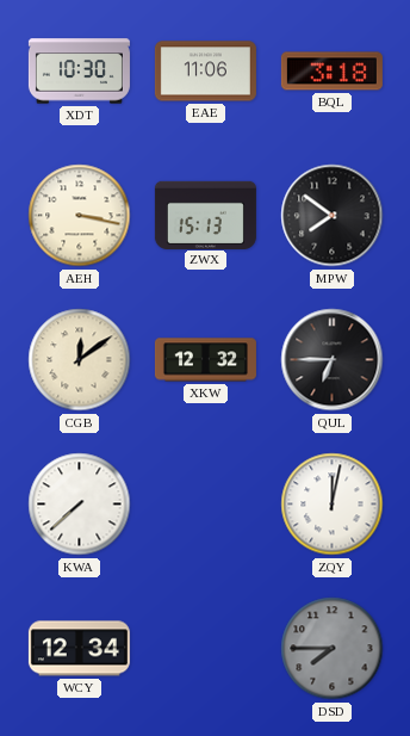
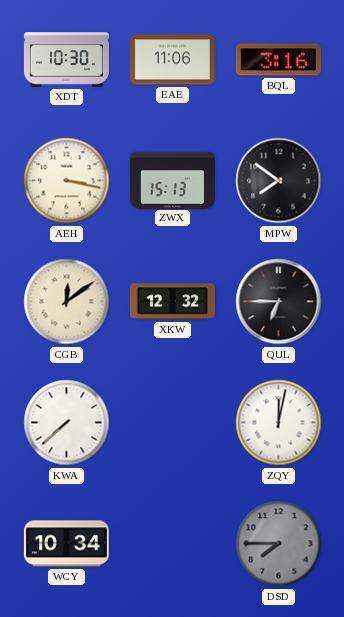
BQL: 3:18 -> 3:16
WCY: 12:34 -> 10:34
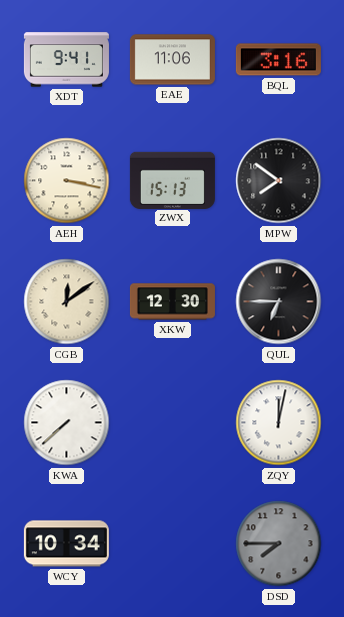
XDT: 10:30 -> 9:41
XKW: 12:32 -> 12:30
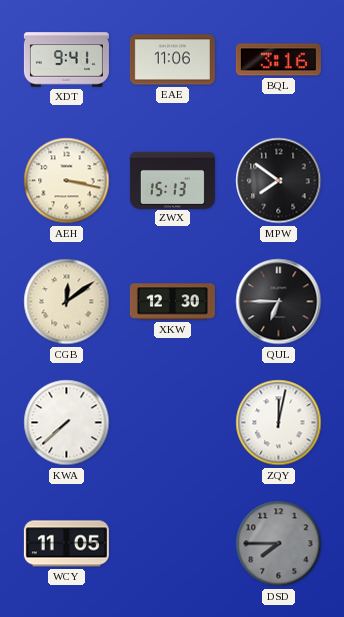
WCY: 10:34 -> 11:05
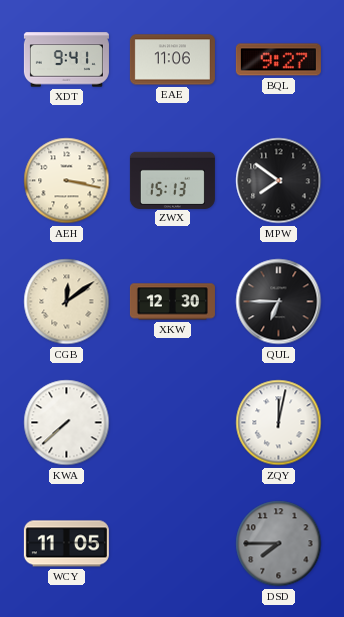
BQL: 3:16 -> 9:27
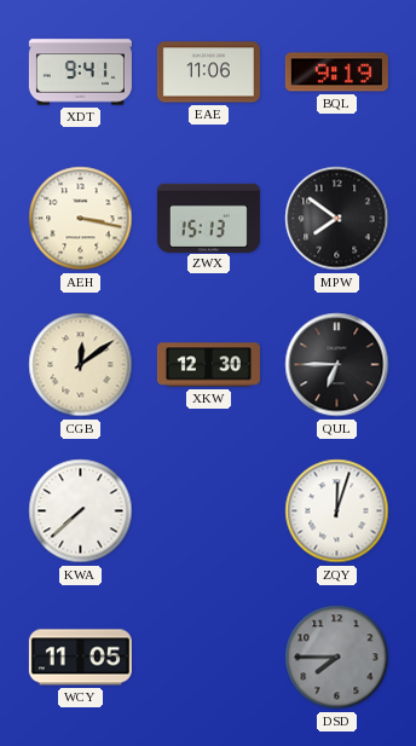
BQL: 9:27 -> 9:19
ZQY: 12:02 -> 12:03
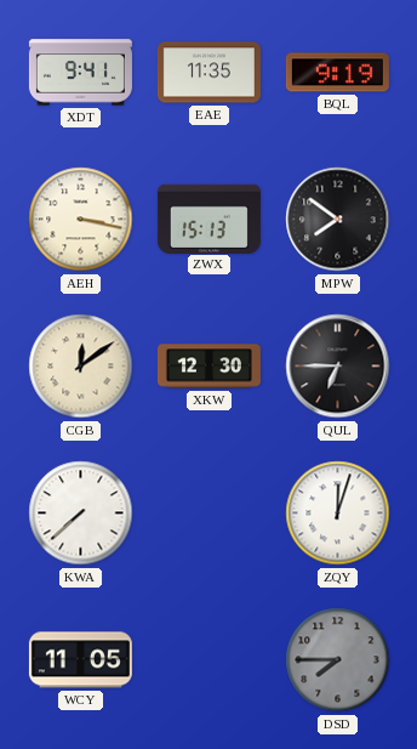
EAE: 11:06 -> 11:35
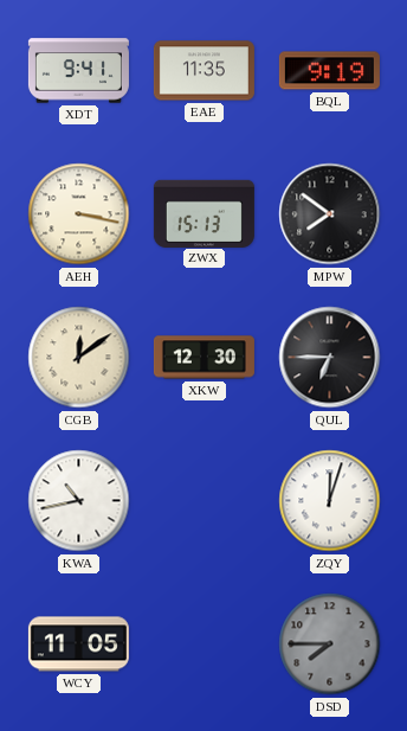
KWA: 7:38 -> 10:43
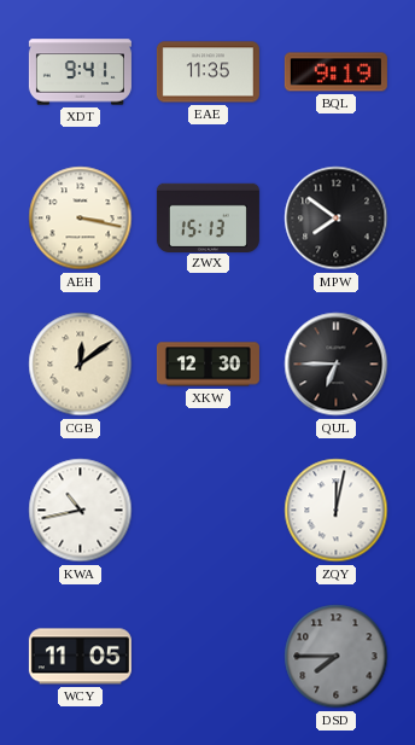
ZQY: 12:03 -> 12:02
